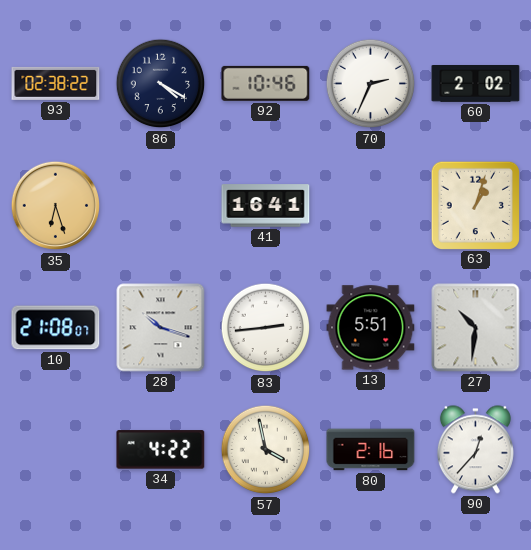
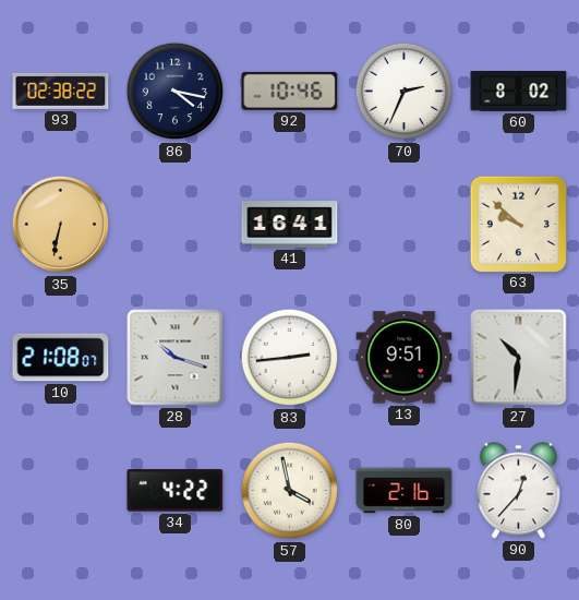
86: 4:20 -> 4:17
60: 2:02 -> 8:02
35: 6:27 -> 6:32
63: 1:03 -> 9:52
13: 5:51 -> 9:51
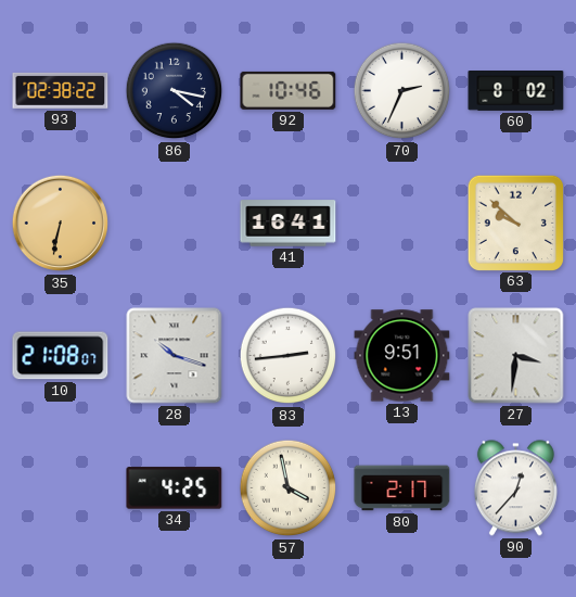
27: 10:31 -> 3:31
34: 4:22 -> 4:25
80: 2:16 -> 2:17
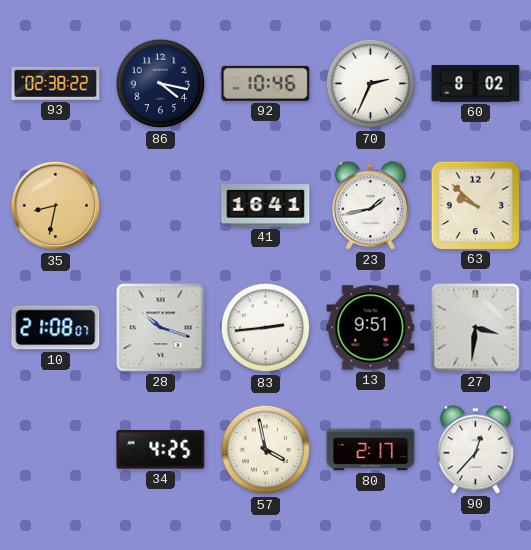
35: 6:32 -> 8:32
23: none -> 1:43
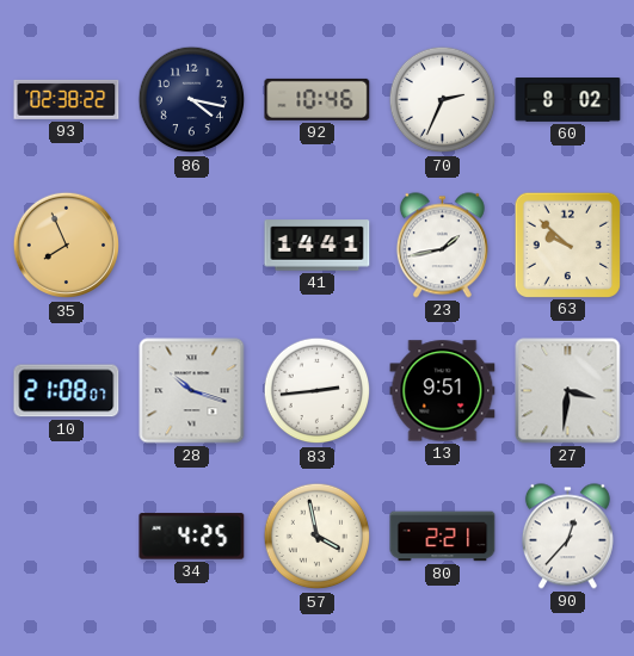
35: 8:32 -> 7:56
41: 16:41 -> 14:41
80: 2:17 -> 2:21
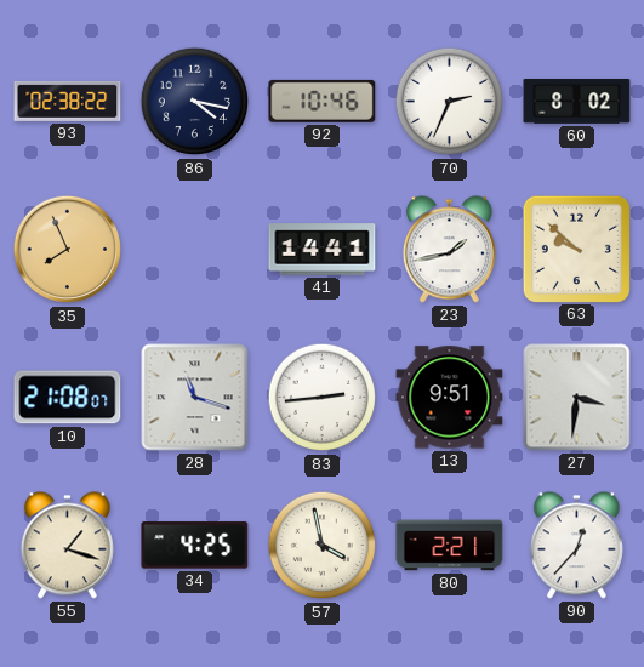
28: 10:18 -> 11:18
55: none -> 1:18
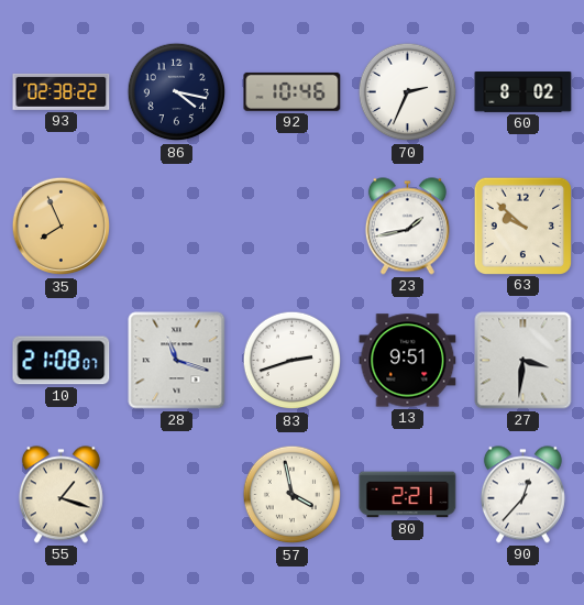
41: 14:41 -> none
83: 2:44 -> 2:42
34: 4:25 -> none
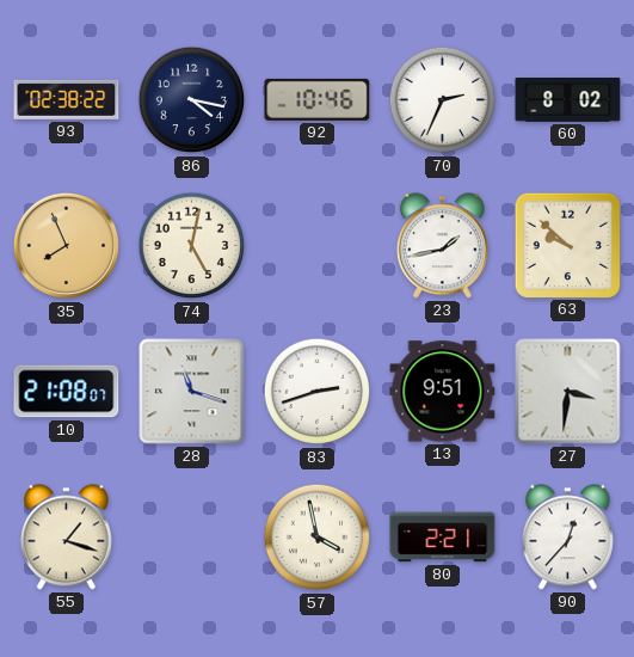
74: none -> 5:02
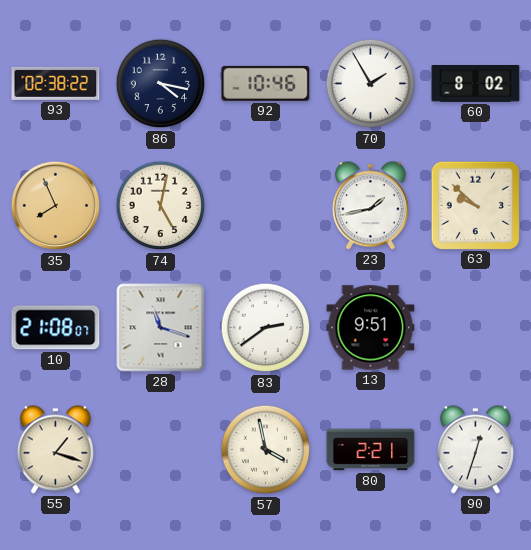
70: 2:34 -> 1:55
83: 2:42 -> 2:39
27: 3:31 -> none
90: 12:37 -> 12:33
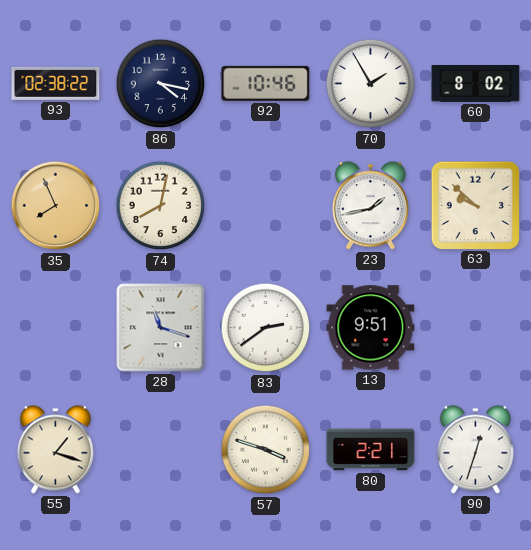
74: 5:02 -> 8:02
10: 21:08 -> none
57: 3:58 -> 3:48
